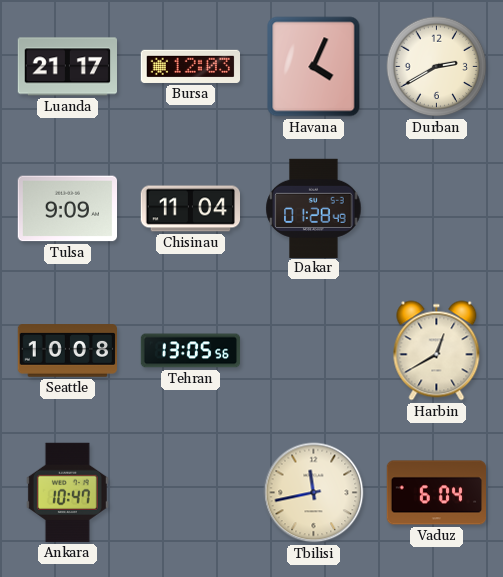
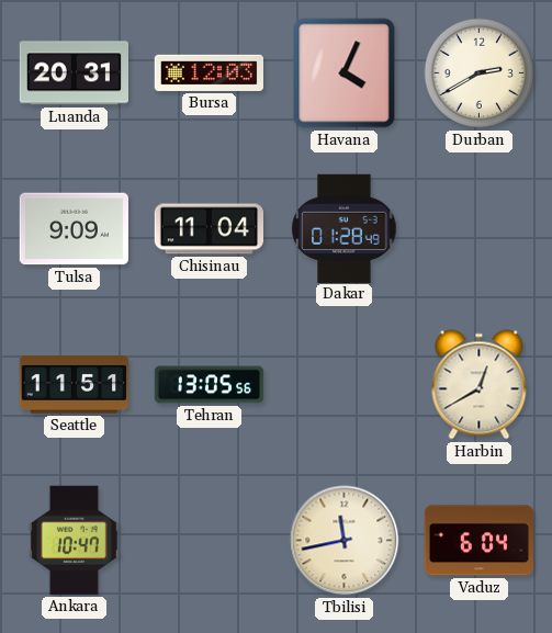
Luanda: 21:17 -> 20:31
Seattle: 10:08 -> 11:51
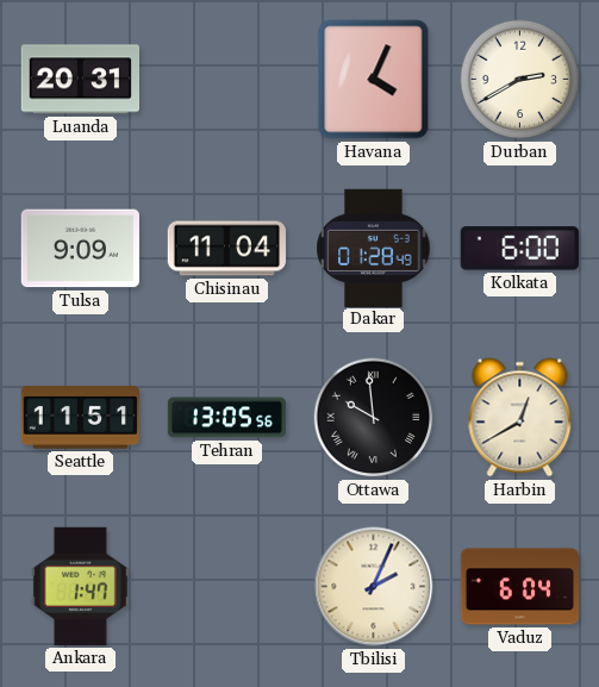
Bursa: 12:03 -> none
Kolkata: none -> 6:00
Ottawa: none -> 9:59
Ankara: 10:47 -> 1:47
Tbilisi: 11:43 -> 2:04
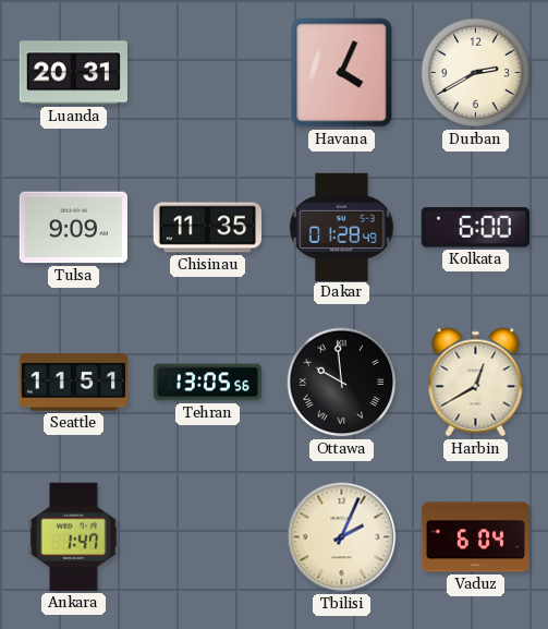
Chisinau: 11:04 -> 11:35
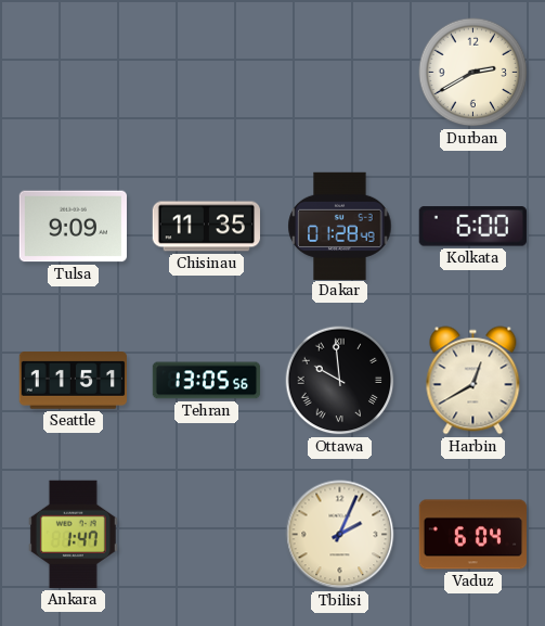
Luanda: 20:31 -> none
Havana: 4:04 -> none
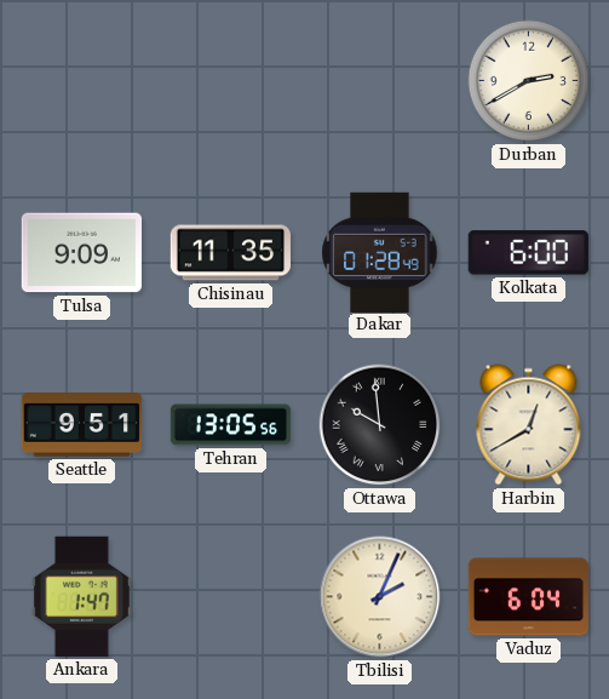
Seattle: 11:51 -> 9:51
